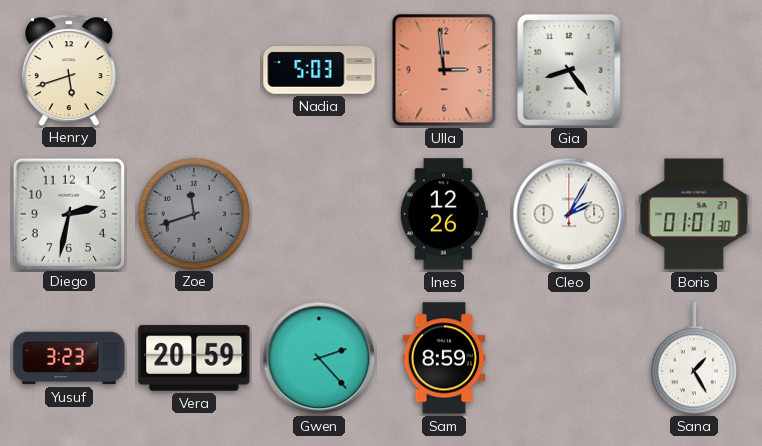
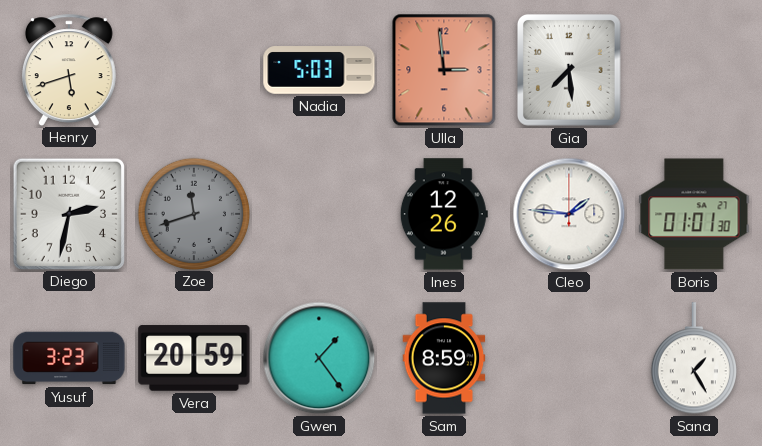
Gia: 8:24 -> 7:29
Cleo: 2:05 -> 1:46
Gwen: 2:23 -> 1:24
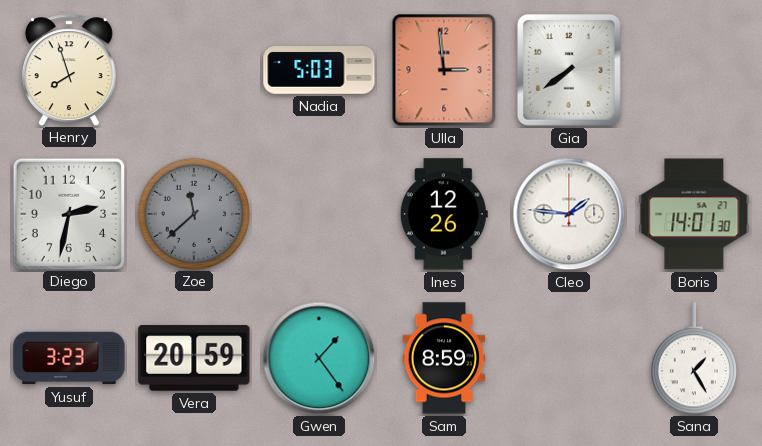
Henry: 5:42 -> 7:57
Gia: 7:29 -> 7:39
Zoe: 11:42 -> 11:38
Boris: 01:01 -> 14:01
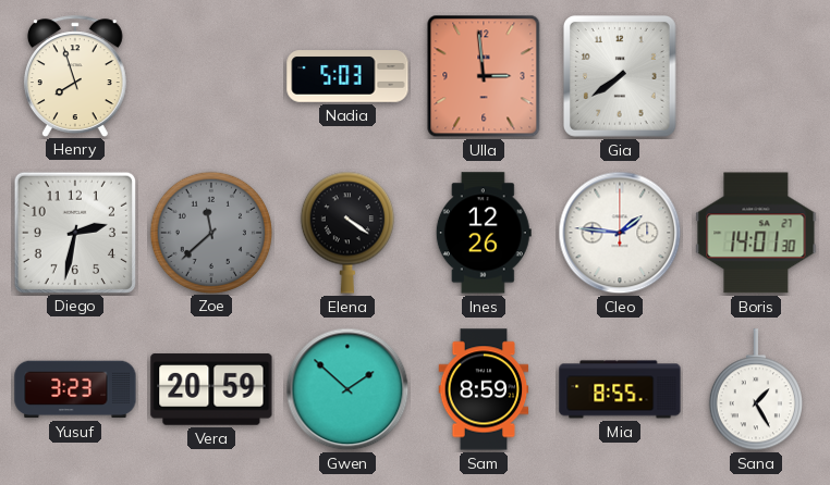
Elena: none -> 4:21
Gwen: 1:24 -> 1:52
Mia: none -> 8:55
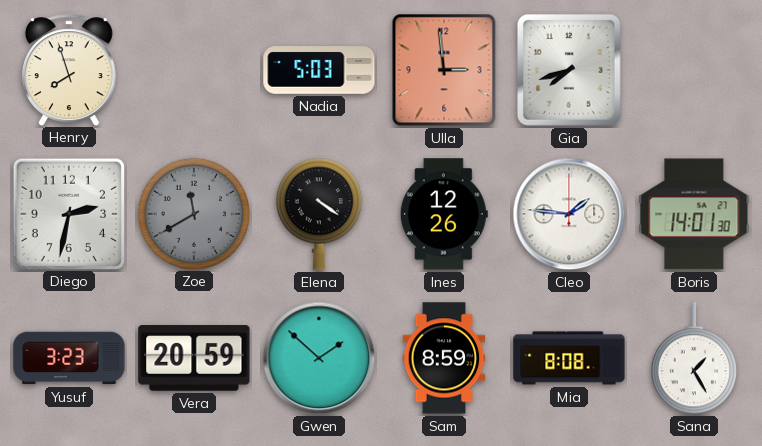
Gia: 7:39 -> 7:42
Zoe: 11:38 -> 11:40
Mia: 8:55 -> 8:08
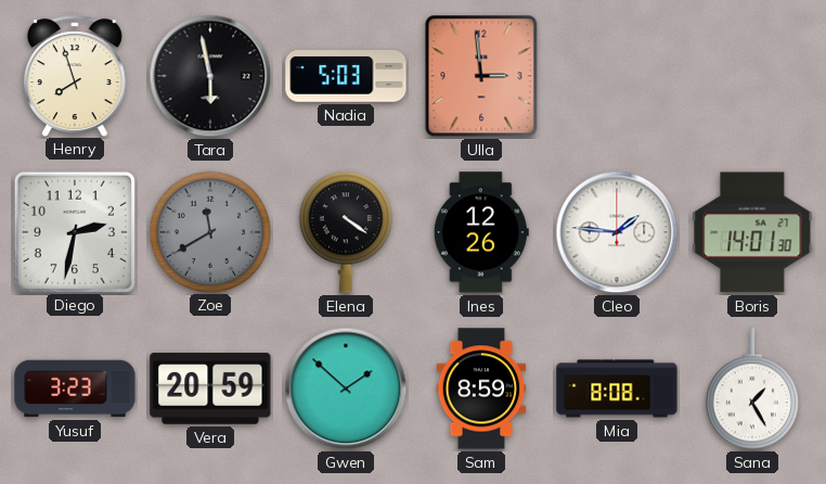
Tara: none -> 5:58
Gia: 7:42 -> none
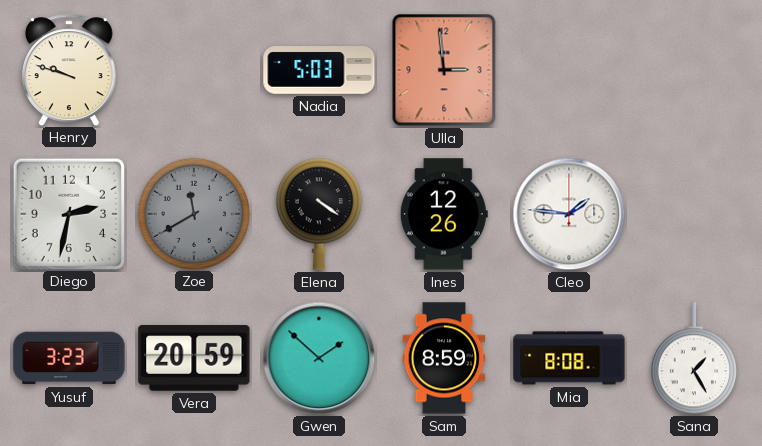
Henry: 7:57 -> 9:48
Tara: 5:58 -> none
Boris: 14:01 -> none
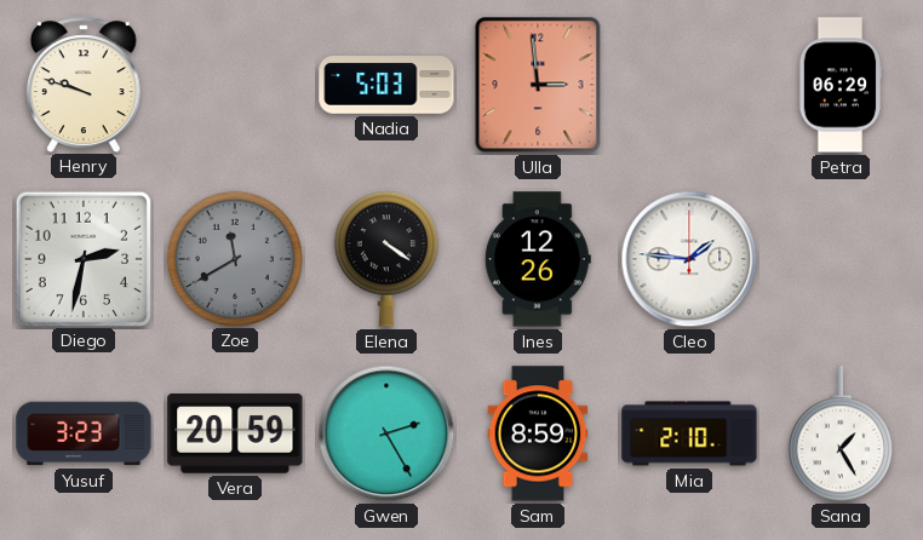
Petra: none -> 06:29
Gwen: 1:52 -> 2:25
Mia: 8:08 -> 2:10
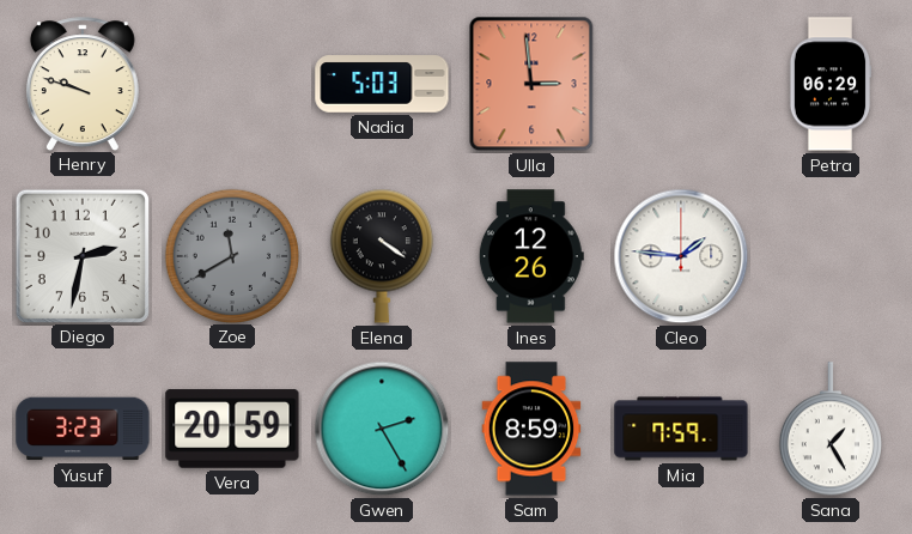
Mia: 2:10 -> 7:59
